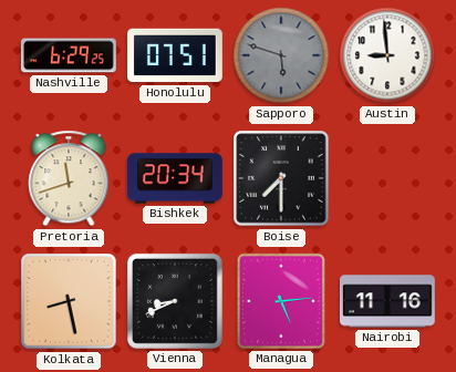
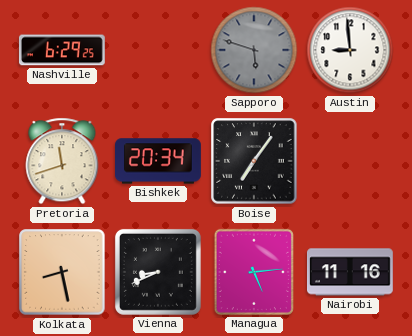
Honolulu: 07:51 -> none
Boise: 7:30 -> 7:06
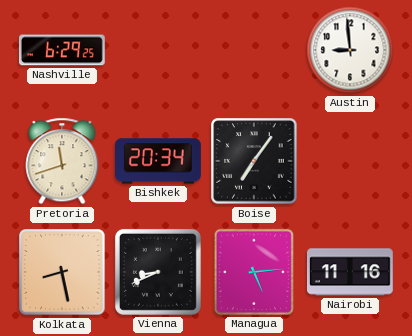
Sapporo: 5:48 -> none
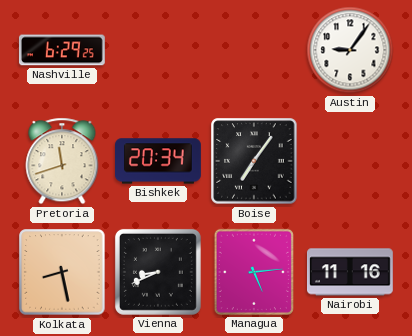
Austin: 8:59 -> 9:06
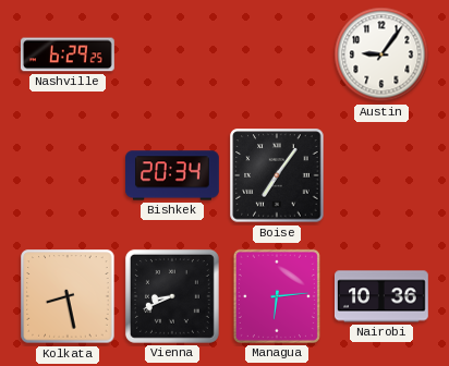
Pretoria: 11:42 -> none
Managua: 5:14 -> 6:14
Nairobi: 11:16 -> 10:36
